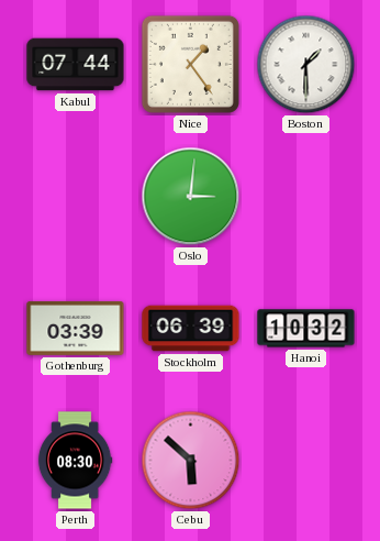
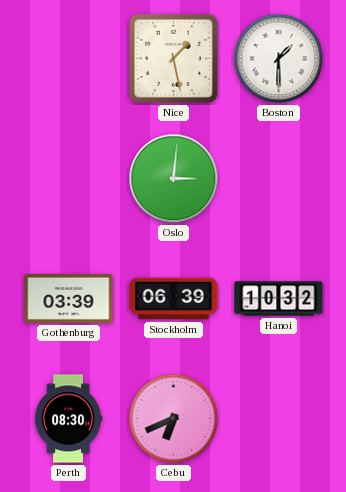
Kabul: 07:44 -> none
Nice: 1:24 -> 1:28
Cebu: 5:52 -> 6:41
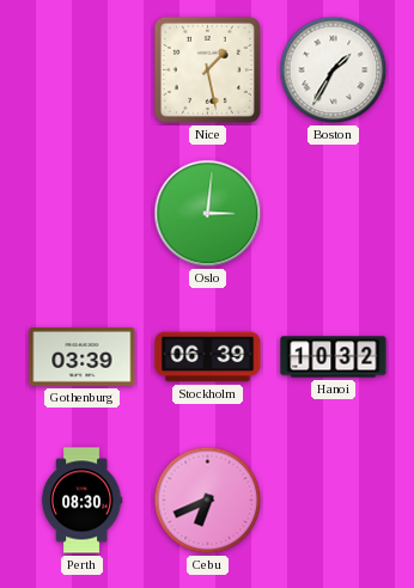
Boston: 1:30 -> 1:35
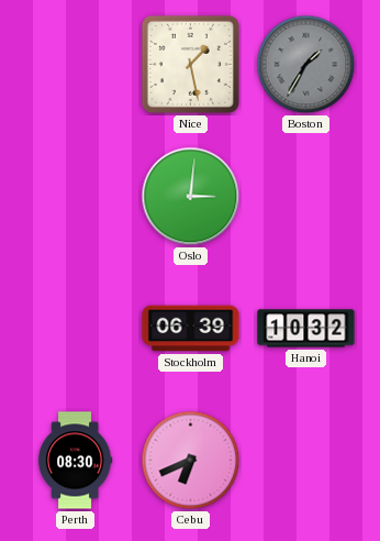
Boston dial: white -> grey
Gothenburg: 03:39 -> none
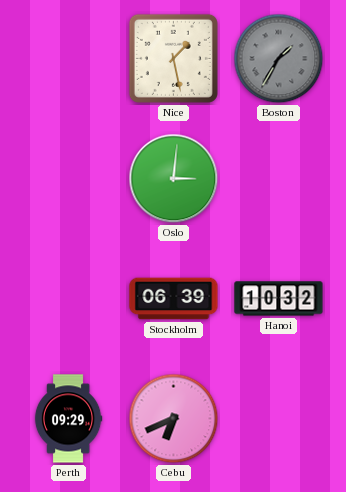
Perth: 08:30 -> 09:29
